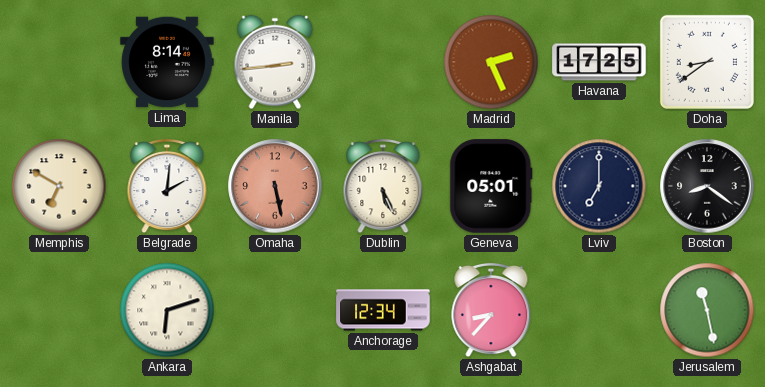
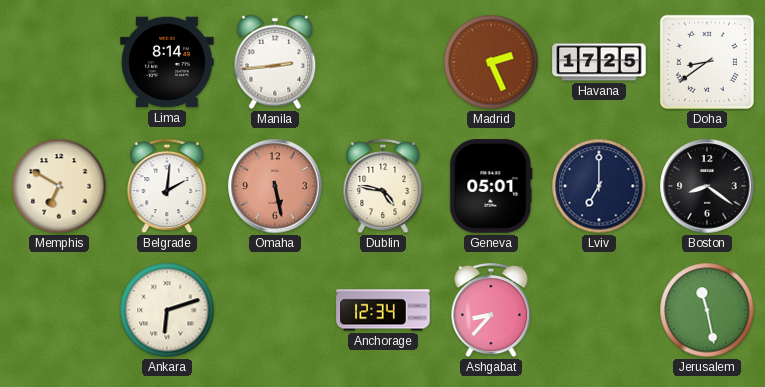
Dublin: 5:26 -> 4:47
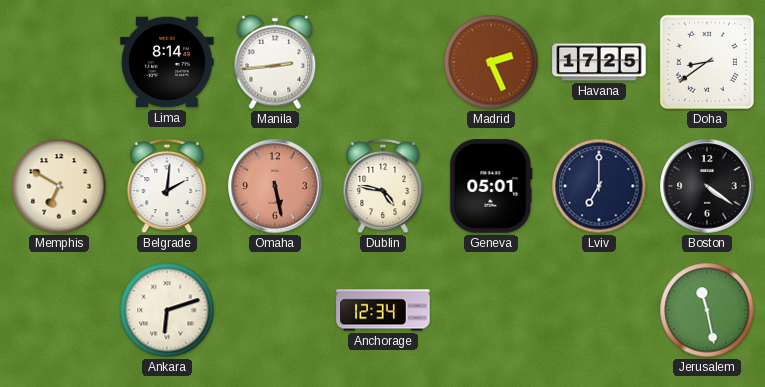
Boston: 8:21 -> 4:21
Ashgabat: 8:37 -> none
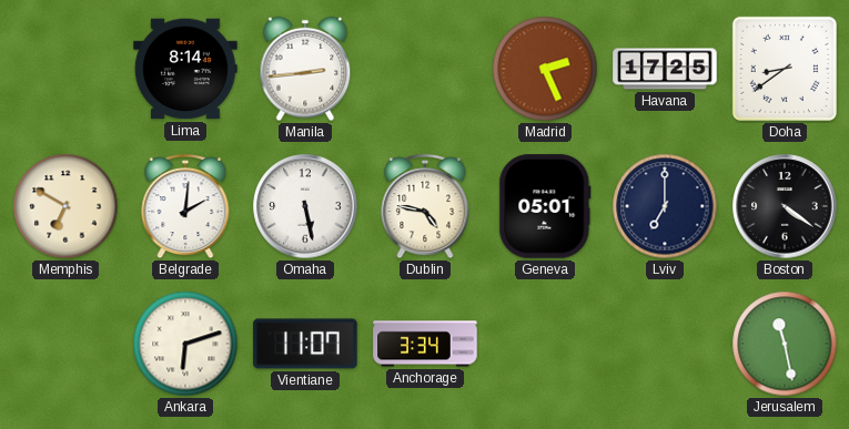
Omaha dial: salmon -> white
Vientiane: none -> 11:07
Anchorage: 12:34 -> 3:34
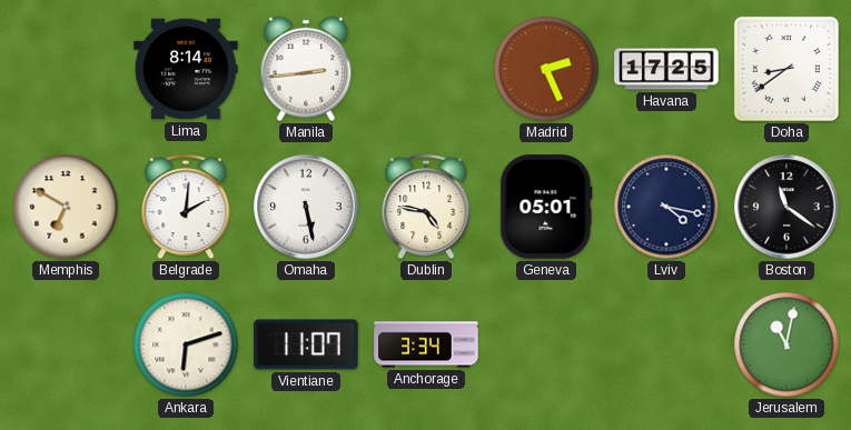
Lviv: 7:00 -> 4:17
Boston: 4:21 -> 11:21
Jerusalem: 11:28 -> 11:02
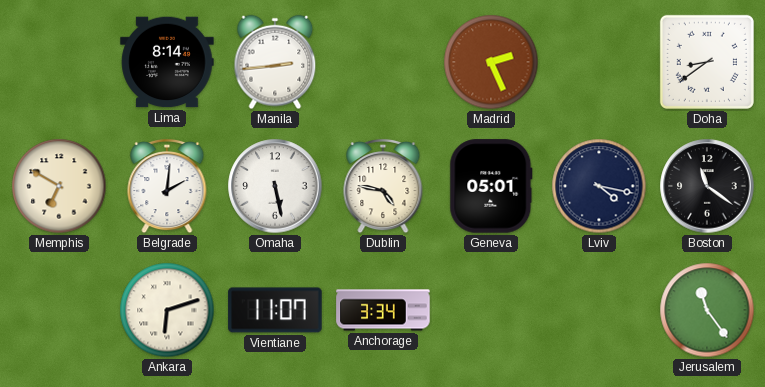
Havana: 17:25 -> none
Jerusalem: 11:02 -> 11:24
